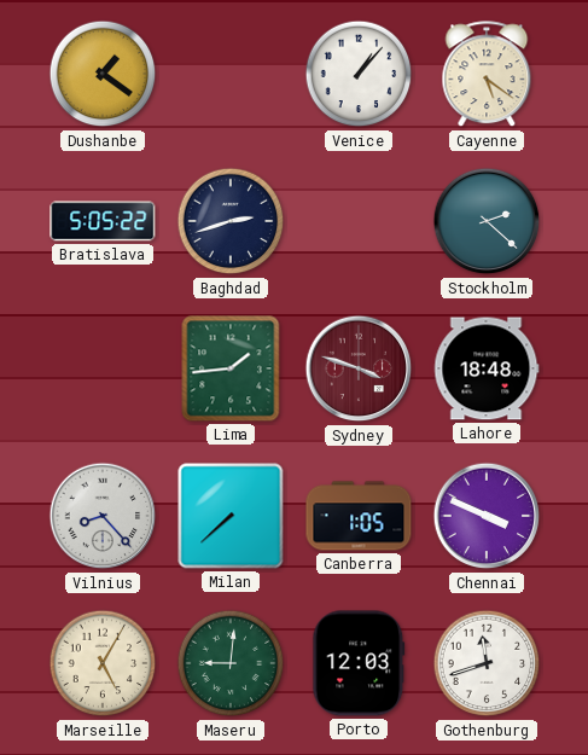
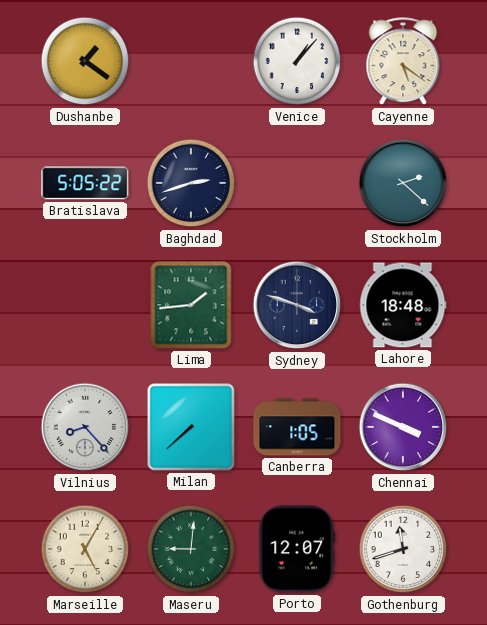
Sydney dial: burgundy -> navy
Porto: 12:03 -> 12:07
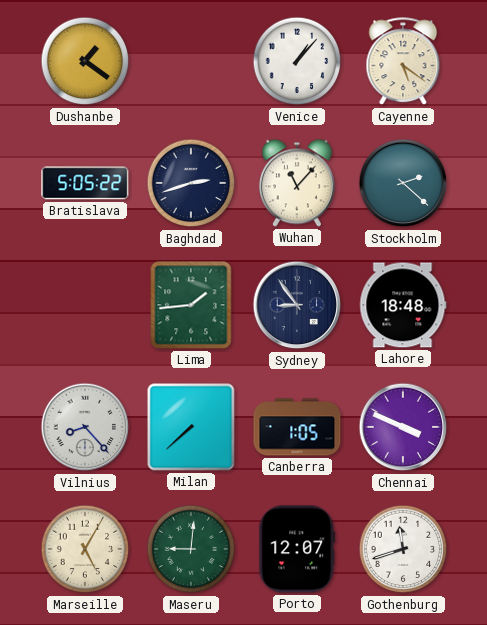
Wuhan: none -> 11:07
Sydney: 3:48 -> 8:54
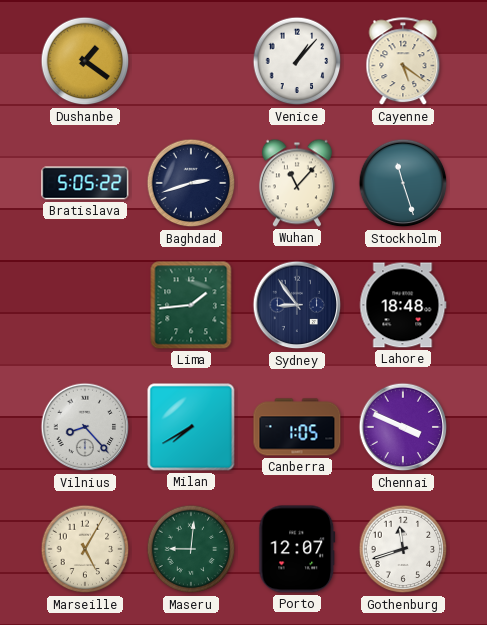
Stockholm: 2:22 -> 11:27
Milan: 7:38 -> 7:40
